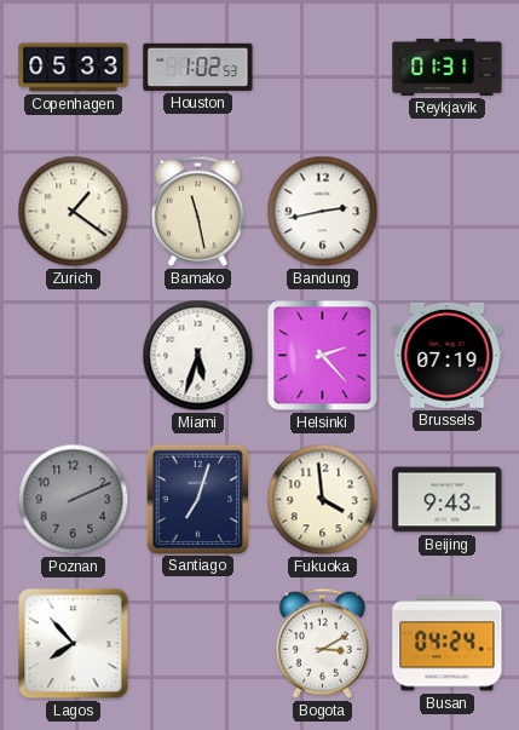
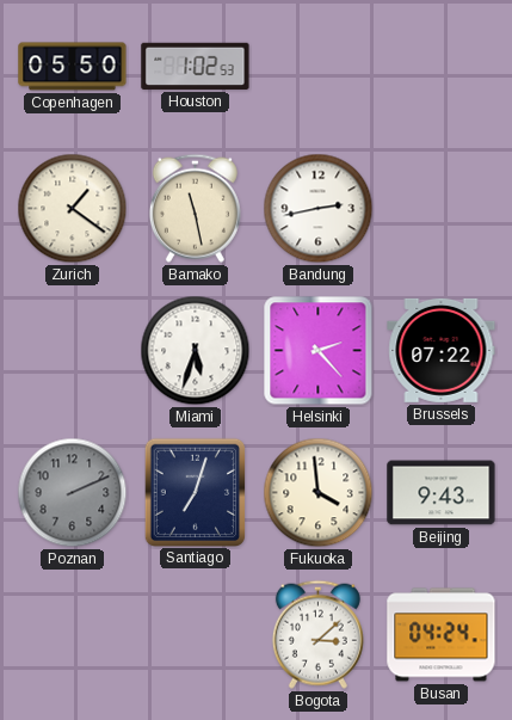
Copenhagen: 05:33 -> 05:50
Reykjavik: 01:31 -> none
Brussels: 07:19 -> 07:22
Lagos: 7:53 -> none
Bogota: 3:10 -> 3:08
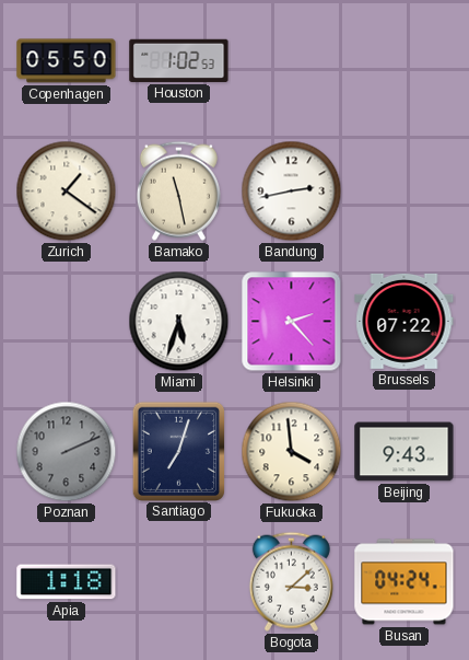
Apia: none -> 1:18
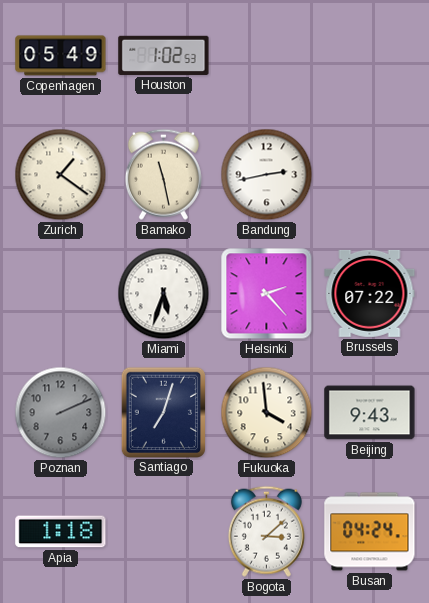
Copenhagen: 05:50 -> 05:49
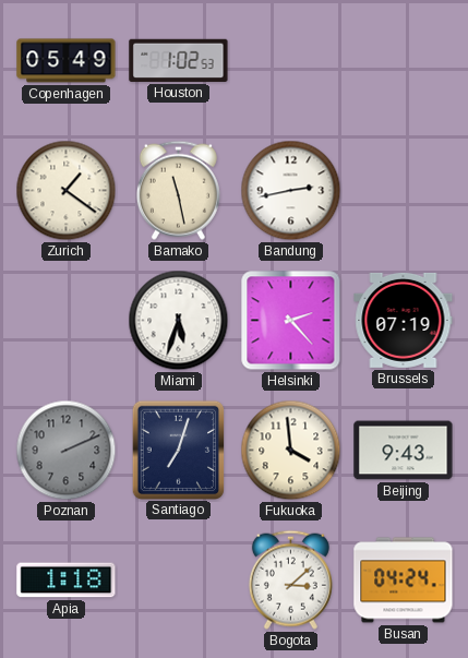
Brussels: 07:22 -> 07:19
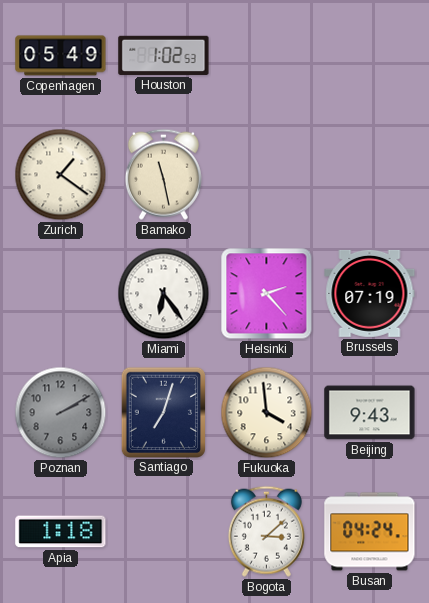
Bandung: 2:43 -> none
Miami: 5:33 -> 6:24
Poznan: 2:11 -> 2:10
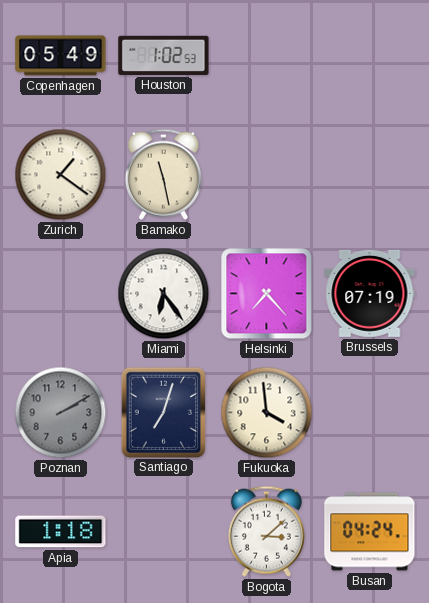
Helsinki: 2:23 -> 7:23
Beijing: 9:43 -> none
